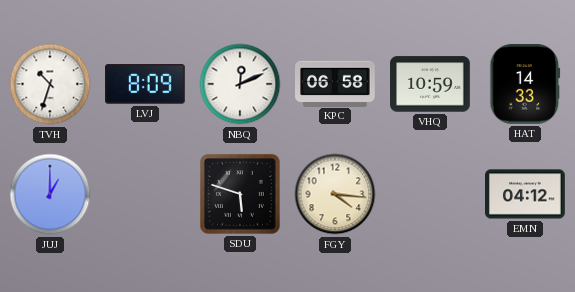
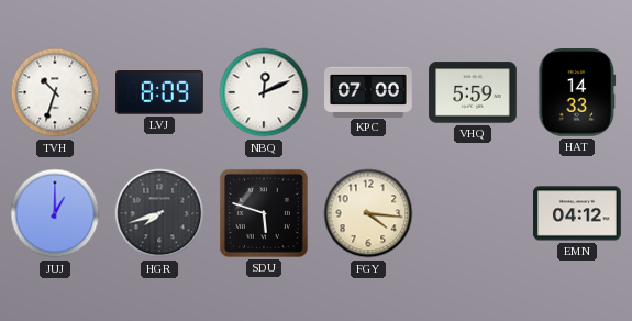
KPC: 06:58 -> 07:00
VHQ: 10:59 -> 5:59
HGR: none -> 7:42
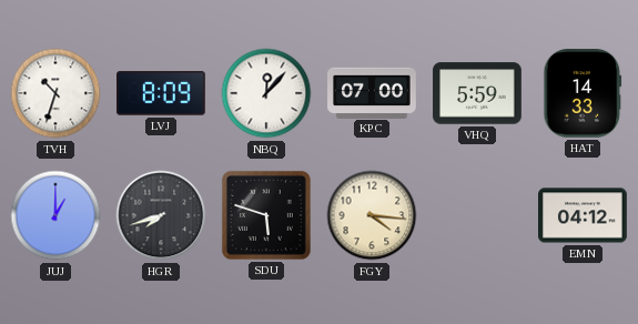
NBQ: 12:11 -> 12:07
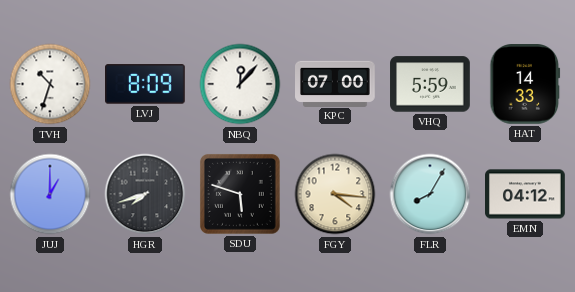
FLR: none -> 8:05
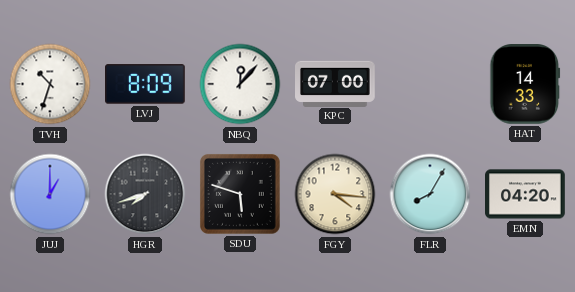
VHQ: 5:59 -> none
EMN: 04:12 -> 04:20
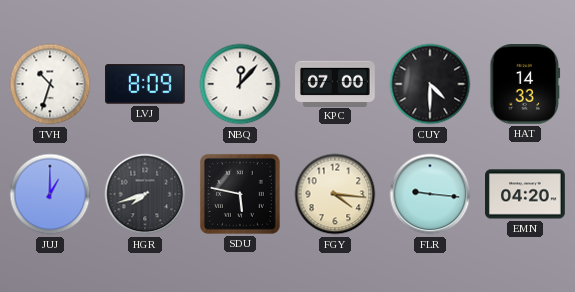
CUY: none -> 4:30
SDU: 5:48 -> 5:47
FLR: 8:05 -> 9:16
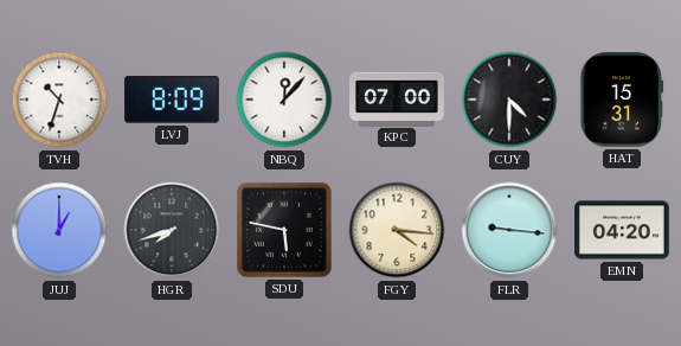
HAT: 14:33 -> 15:31
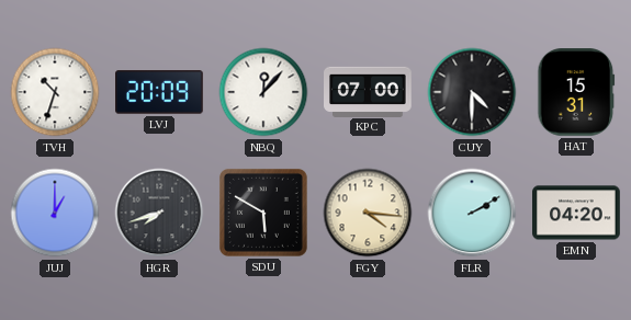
LVJ: 8:09 -> 20:09
SDU: 5:47 -> 5:50
FLR: 9:16 -> 2:10
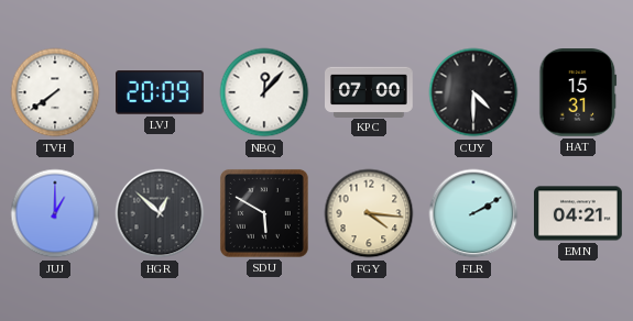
TVH: 10:33 -> 7:39
HGR: 7:42 -> 12:52
EMN: 04:20 -> 04:21
